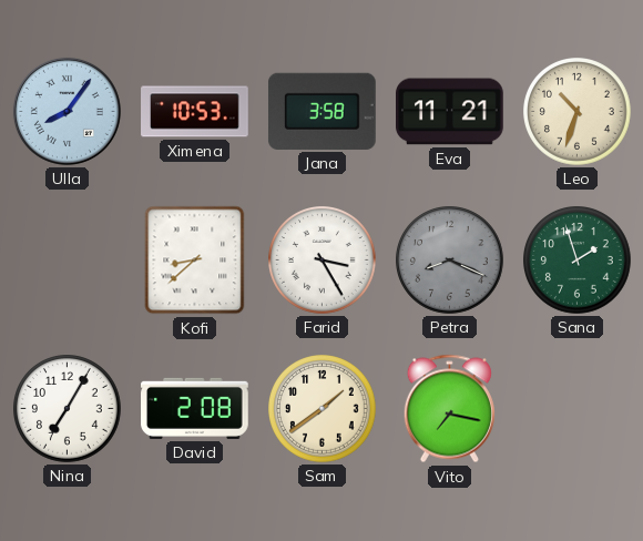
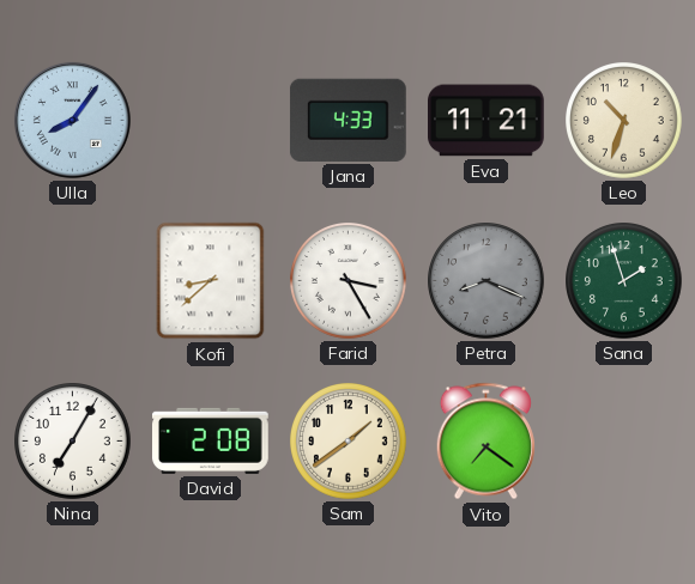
Ximena: 10:53 -> none
Jana: 3:58 -> 4:33
Vito: 7:17 -> 7:21
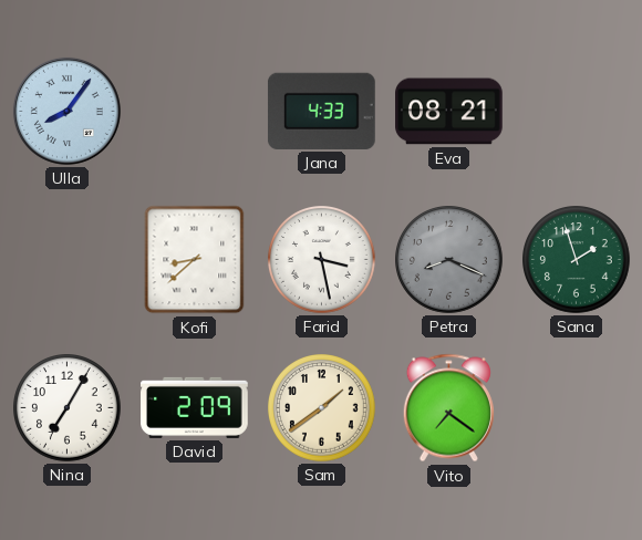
Eva: 11:21 -> 08:21
Leo: 10:33 -> none
Farid: 3:25 -> 3:28
David: 2:08 -> 2:09
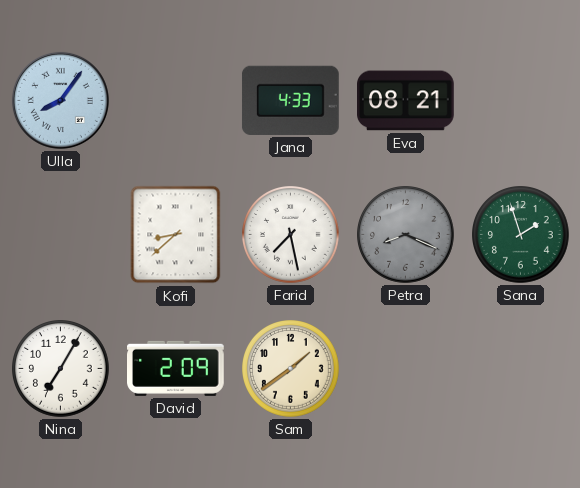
Farid: 3:28 -> 7:28
Vito: 7:21 -> none
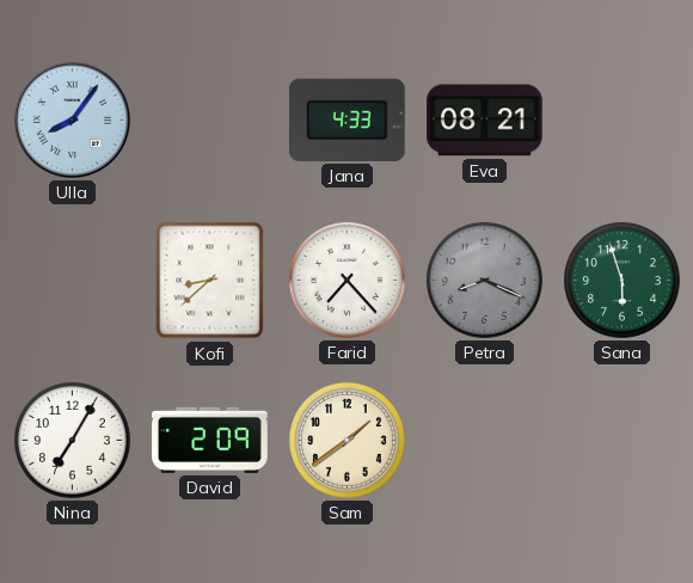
Farid: 7:28 -> 7:23
Sana: 1:57 -> 5:57
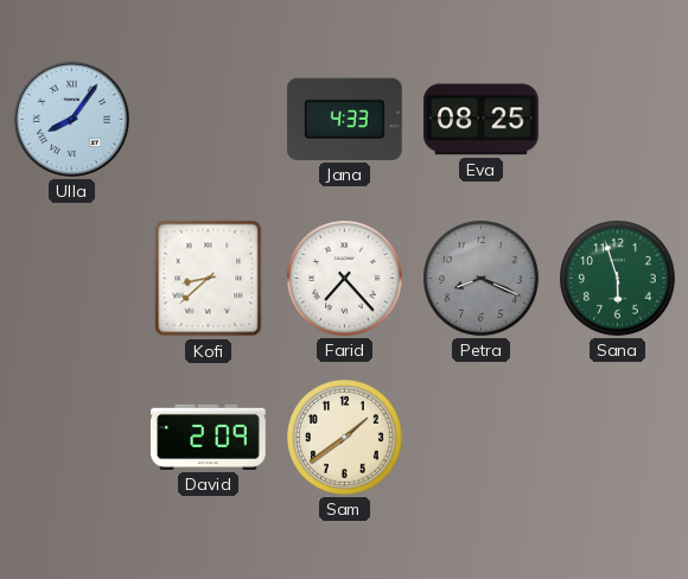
Eva: 08:21 -> 08:25
Nina: 7:05 -> none
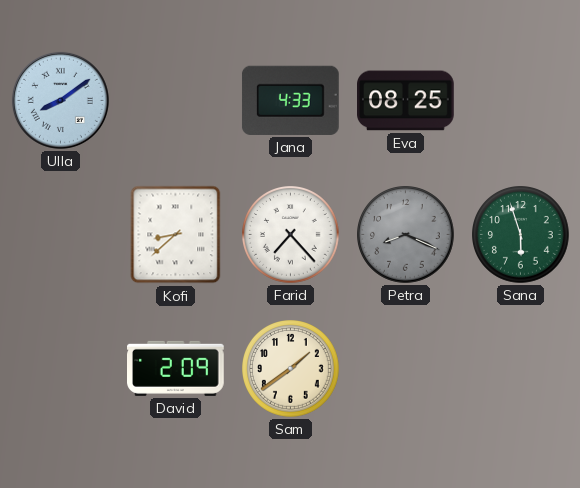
Ulla: 8:06 -> 8:09
